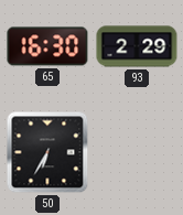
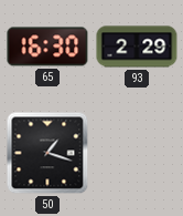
50: 6:35 -> 1:18
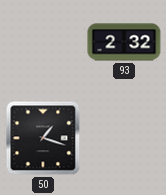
65: 16:30 -> none
93: 2:29 -> 2:32
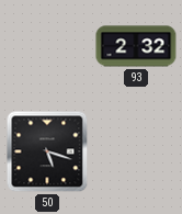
50: 1:18 -> 5:18
